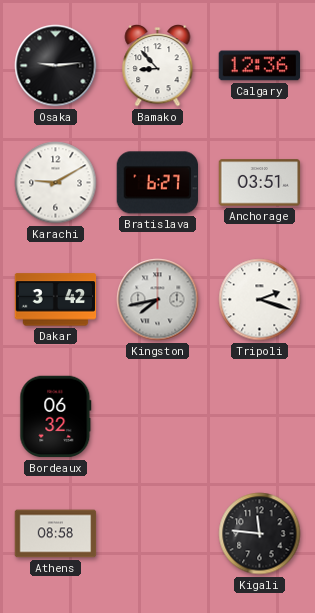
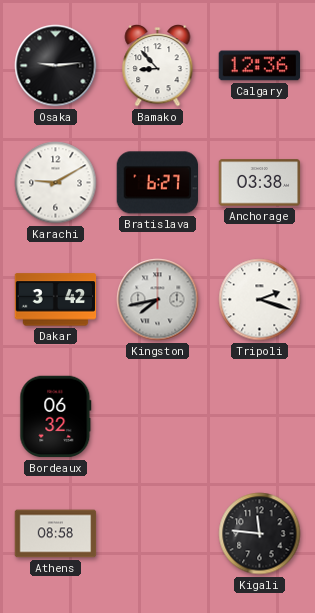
Anchorage: 03:51 -> 03:38
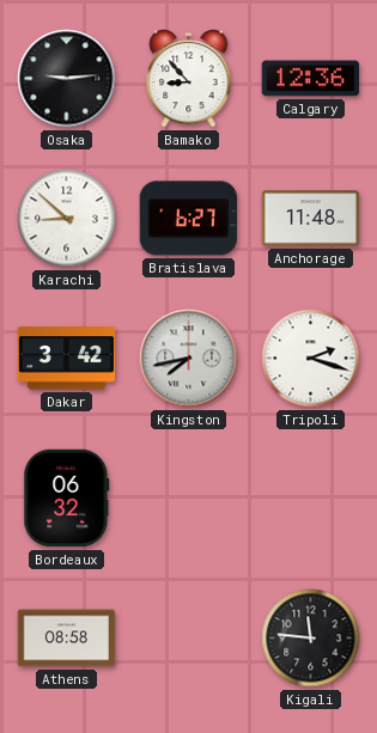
Karachi: 9:10 -> 8:52
Anchorage: 03:38 -> 11:48
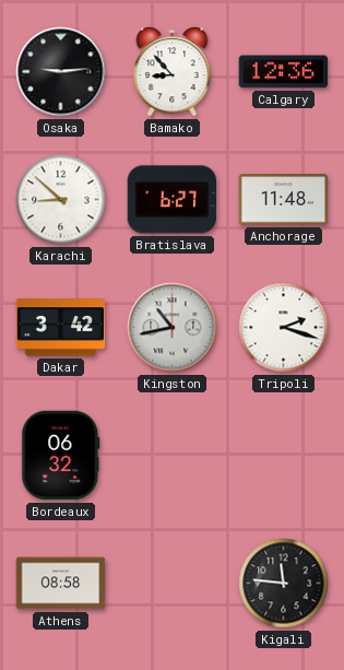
Kingston: 7:43 -> 10:43
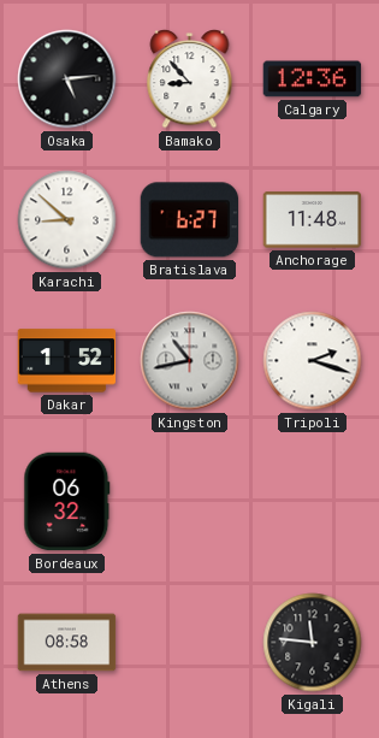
Osaka: 9:14 -> 5:14
Dakar: 3:42 -> 1:52
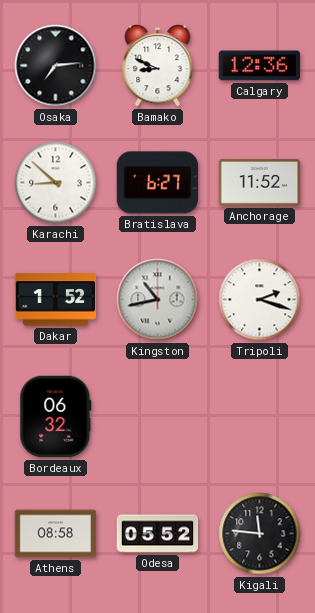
Osaka: 5:14 -> 7:14
Bamako: 8:53 -> 8:49
Anchorage: 11:48 -> 11:52
Odesa: none -> 05:52
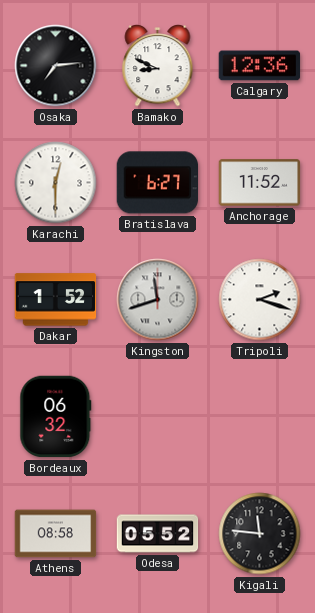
Karachi: 8:52 -> 12:30
Kingston: 10:43 -> 11:42
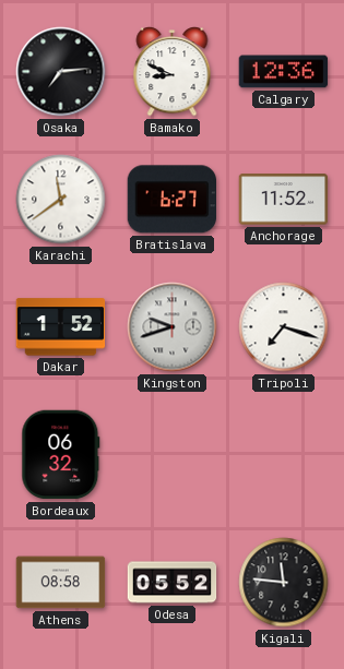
Karachi: 12:30 -> 11:39
Kingston: 11:42 -> 9:42
Tripoli: 2:18 -> 7:18
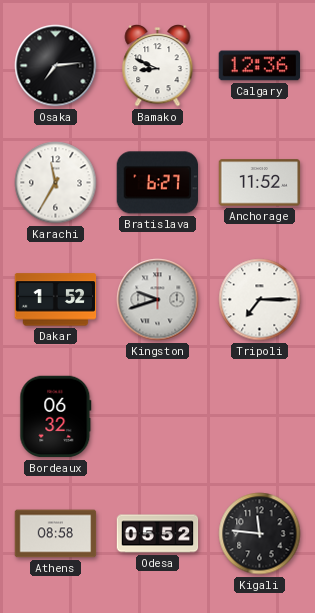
Karachi: 11:39 -> 11:35
Tripoli: 7:18 -> 7:15
